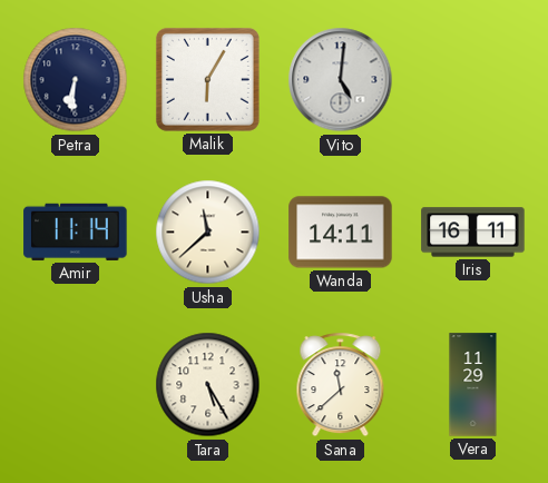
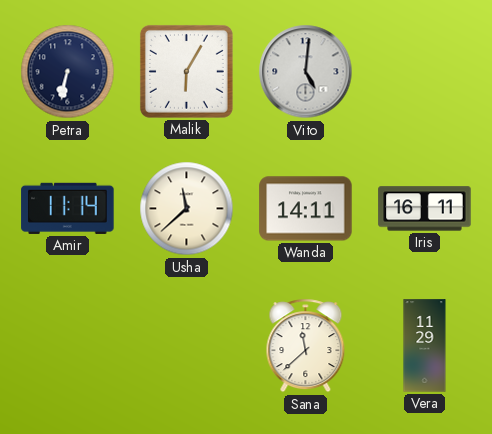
Petra: 6:31 -> 6:32
Tara: 5:25 -> none
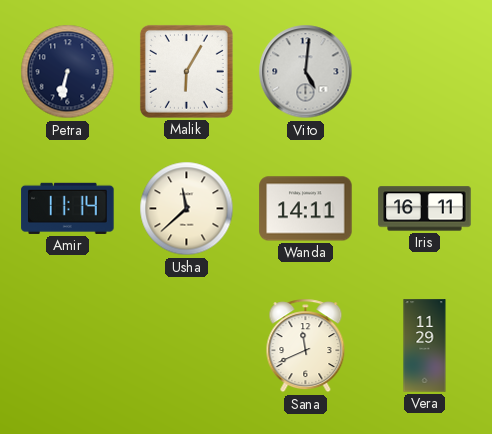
Sana: 11:38 -> 11:41
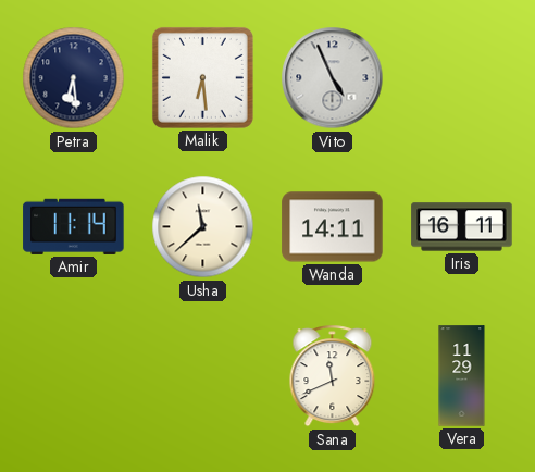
Petra: 6:32 -> 6:29
Malik: 6:05 -> 6:29
Vito: 5:01 -> 4:56
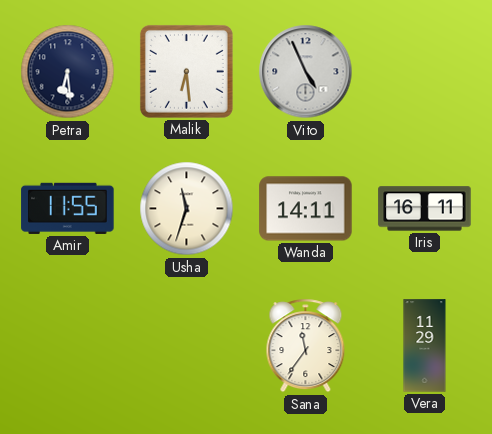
Amir: 11:14 -> 11:55
Usha: 11:38 -> 11:33
Sana: 11:41 -> 11:36
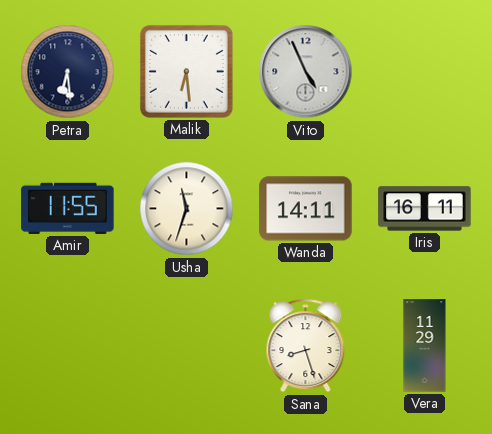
Sana: 11:36 -> 8:27
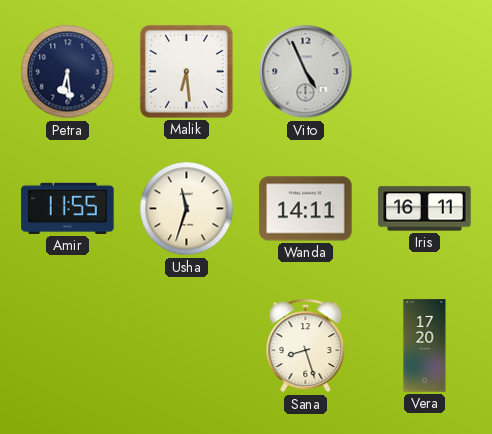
Vera: 11:29 -> 17:20
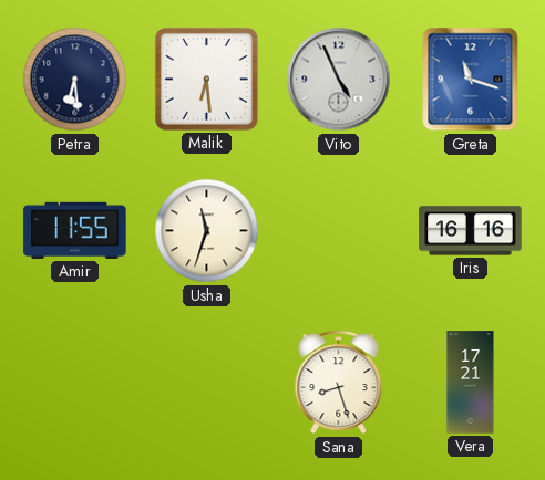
Greta: none -> 11:18
Wanda: 14:11 -> none
Iris: 16:11 -> 16:16
Vera: 17:20 -> 17:21
